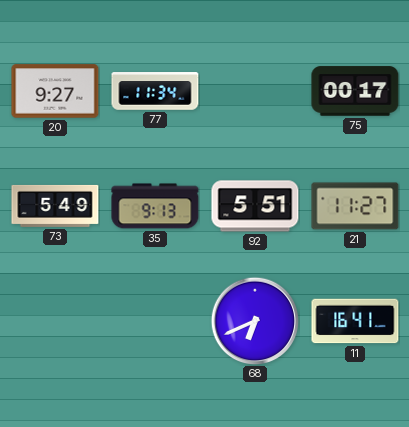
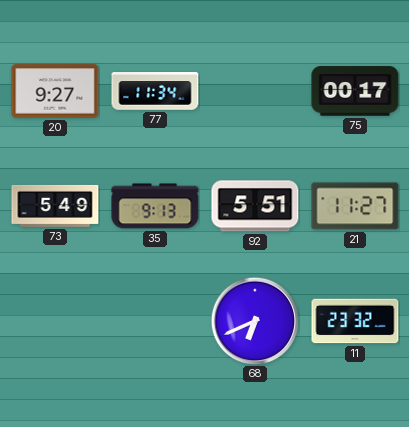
11: 16:41 -> 23:32
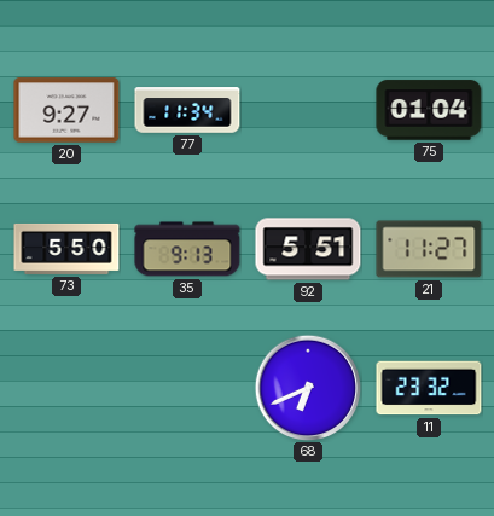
75: 00:17 -> 01:04
73: 5:49 -> 5:50
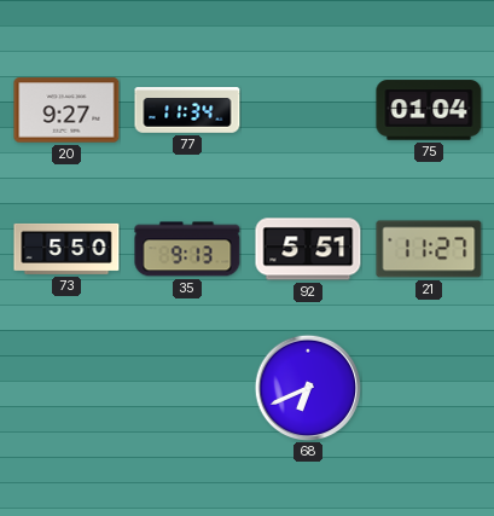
11: 23:32 -> none
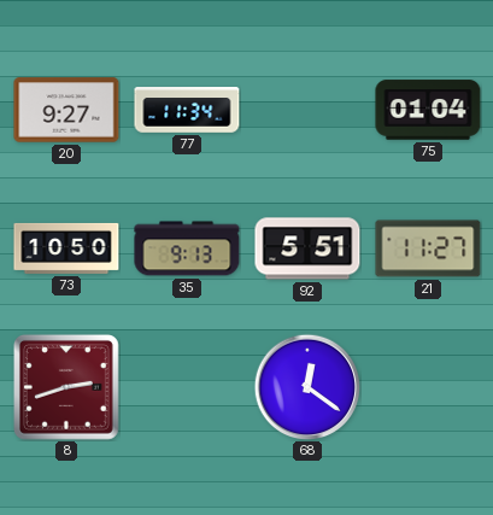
73: 5:50 -> 10:50
8: none -> 2:42
68: 6:41 -> 12:21
